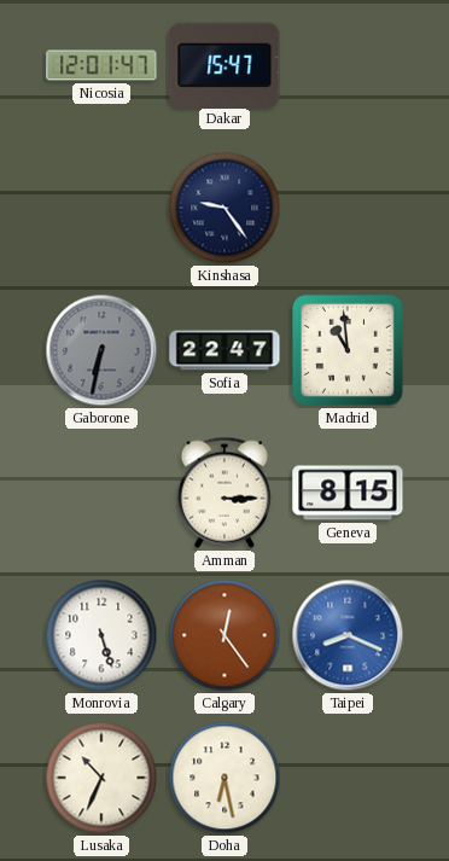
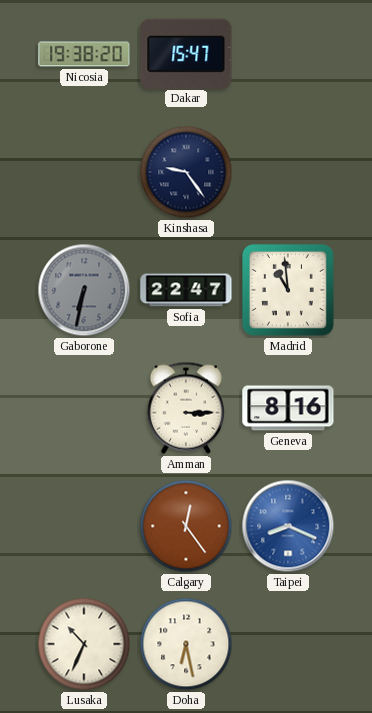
Nicosia: 12:01 -> 19:38
Geneva: 8:15 -> 8:16
Monrovia: 5:27 -> none
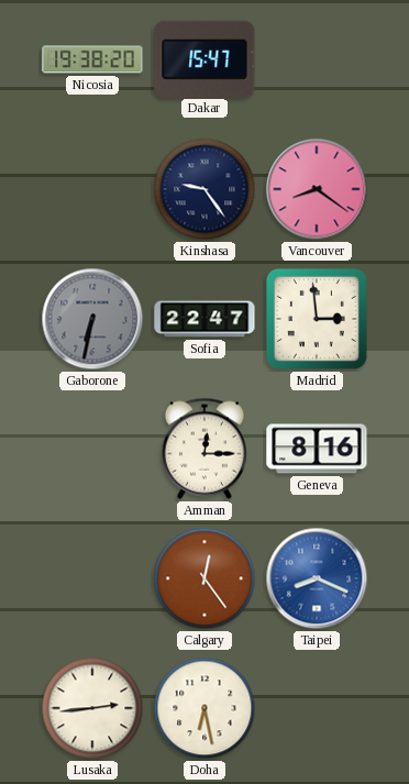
Vancouver: none -> 8:21
Madrid: 10:59 -> 2:59
Amman: 3:15 -> 12:15
Lusaka: 10:34 -> 2:44
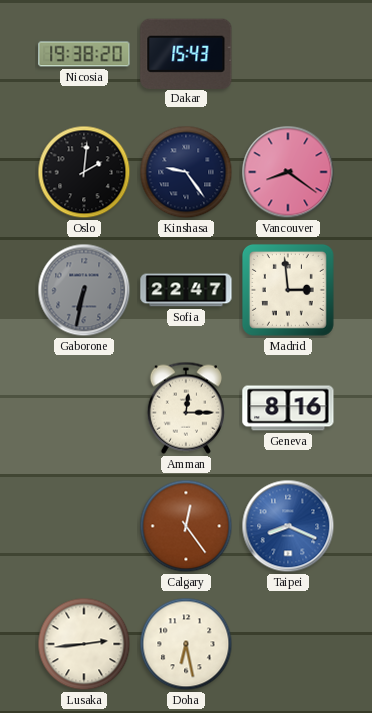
Dakar: 15:47 -> 15:43
Oslo: none -> 2:01
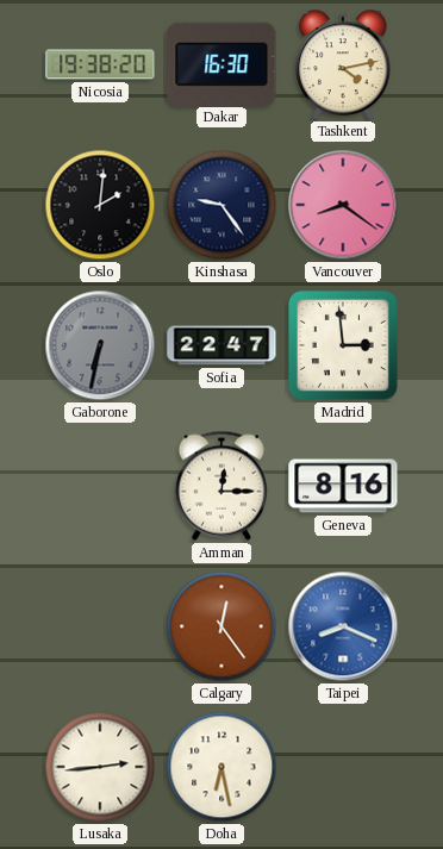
Dakar: 15:43 -> 16:30
Tashkent: none -> 4:13
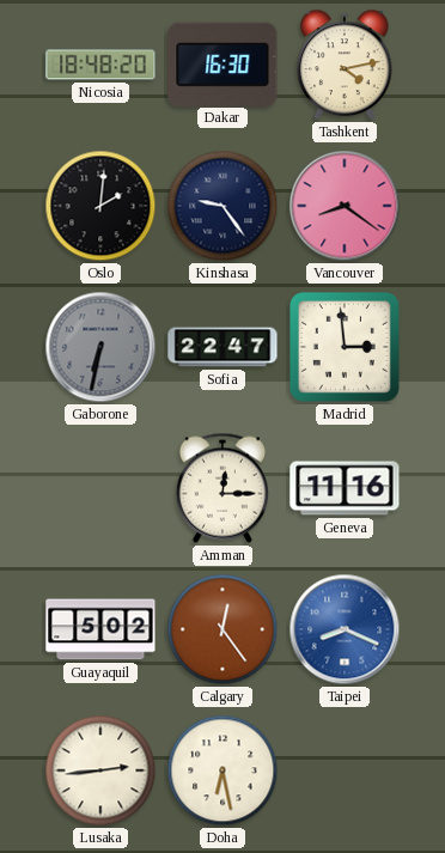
Nicosia: 19:38 -> 18:48
Geneva: 8:16 -> 11:16
Guayaquil: none -> 5:02
